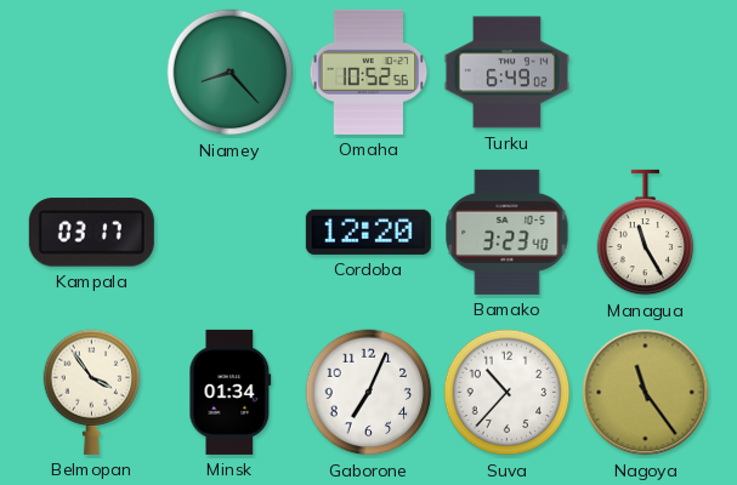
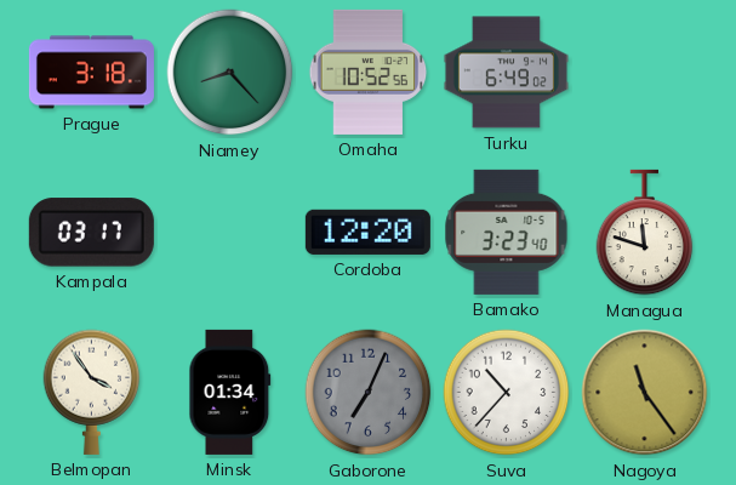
Prague: none -> 3:18
Managua: 11:25 -> 11:48
Gaborone dial: white -> grey
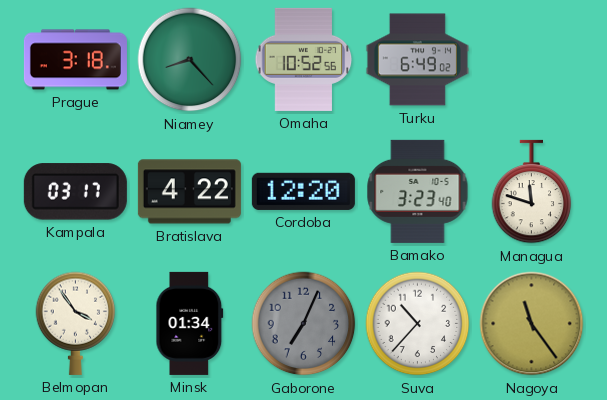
Bratislava: none -> 4:22
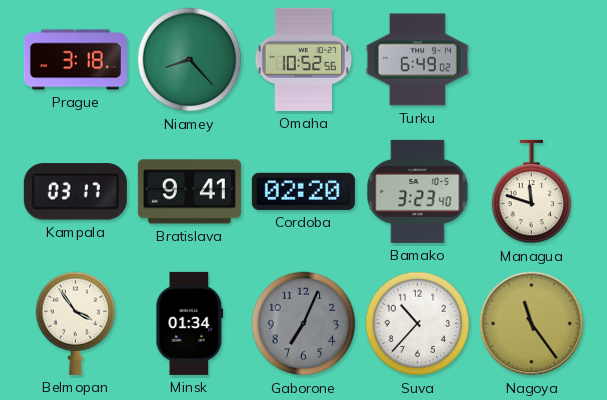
Bratislava: 4:22 -> 9:41
Cordoba: 12:20 -> 02:20
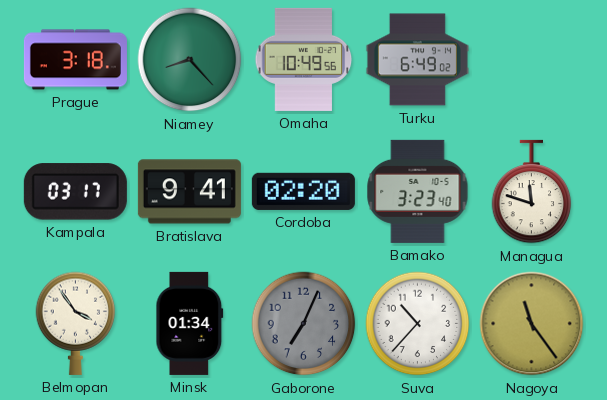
Omaha: 10:52 -> 10:49
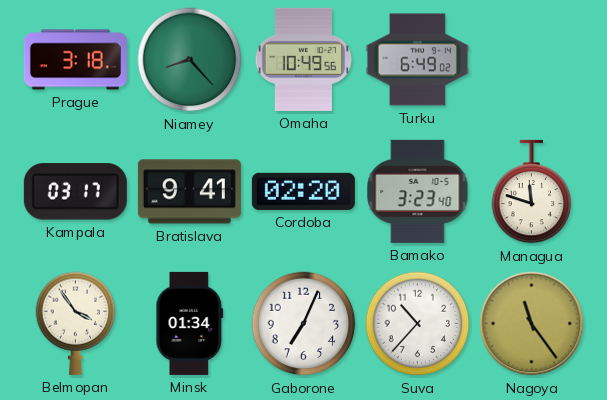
Gaborone dial: grey -> white
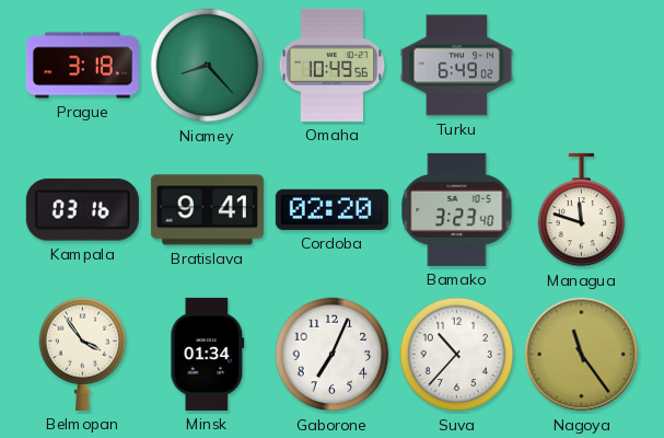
Kampala: 03:17 -> 03:16
